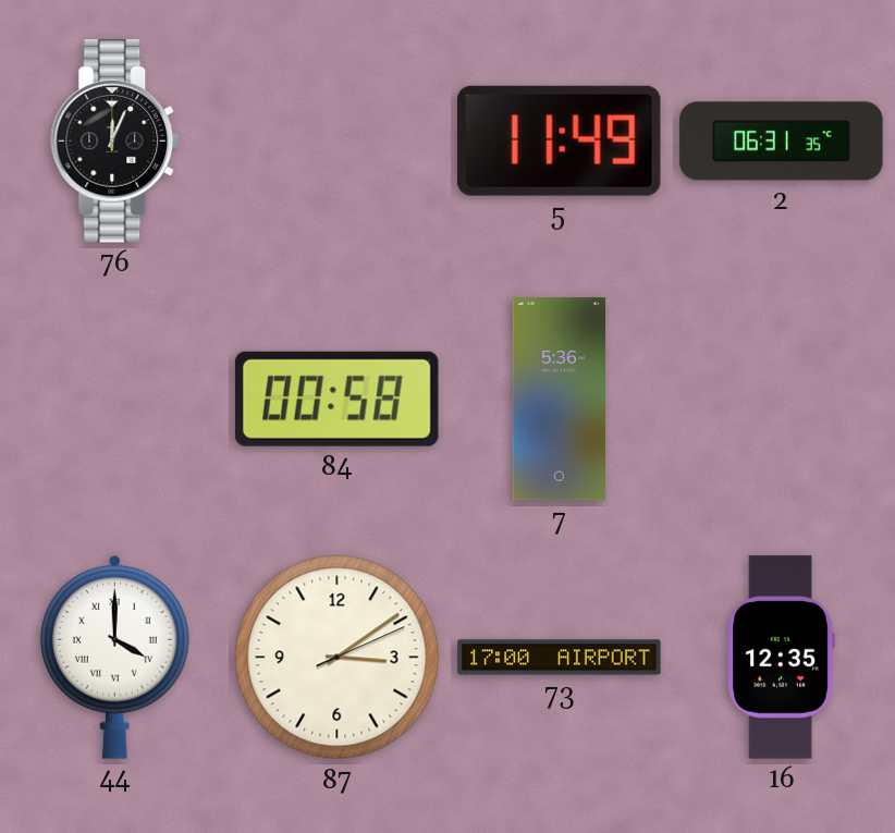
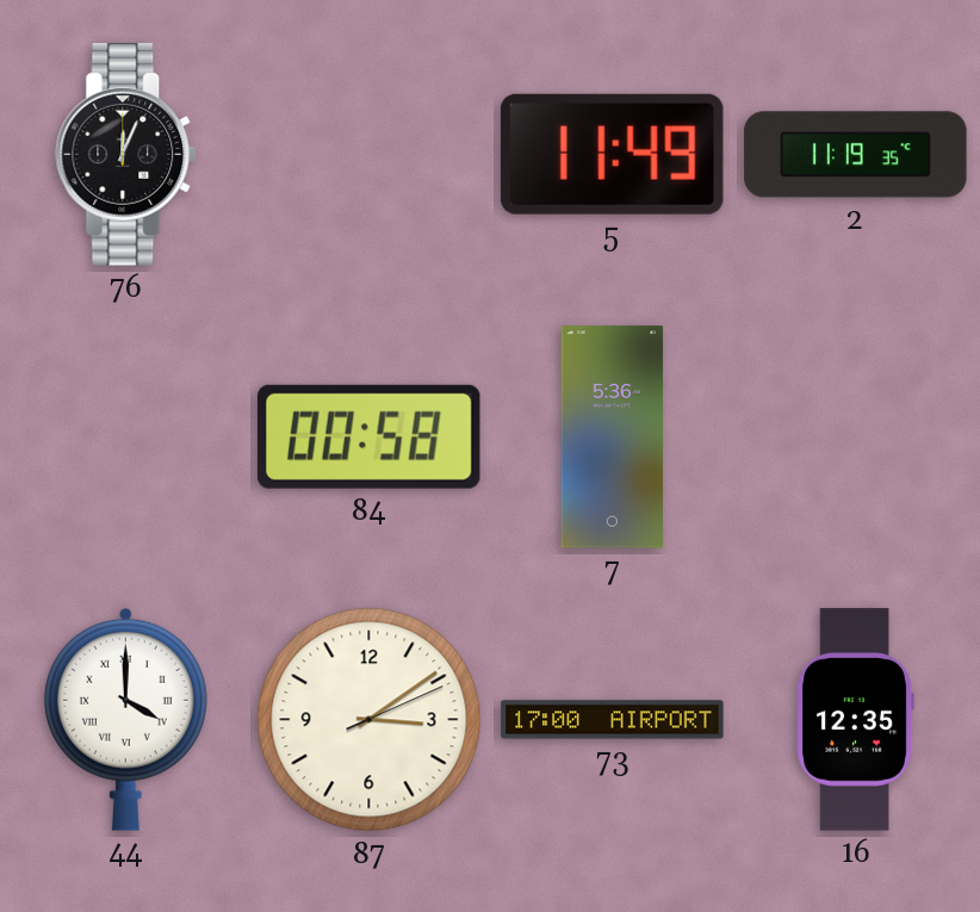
2: 06:31 -> 11:19
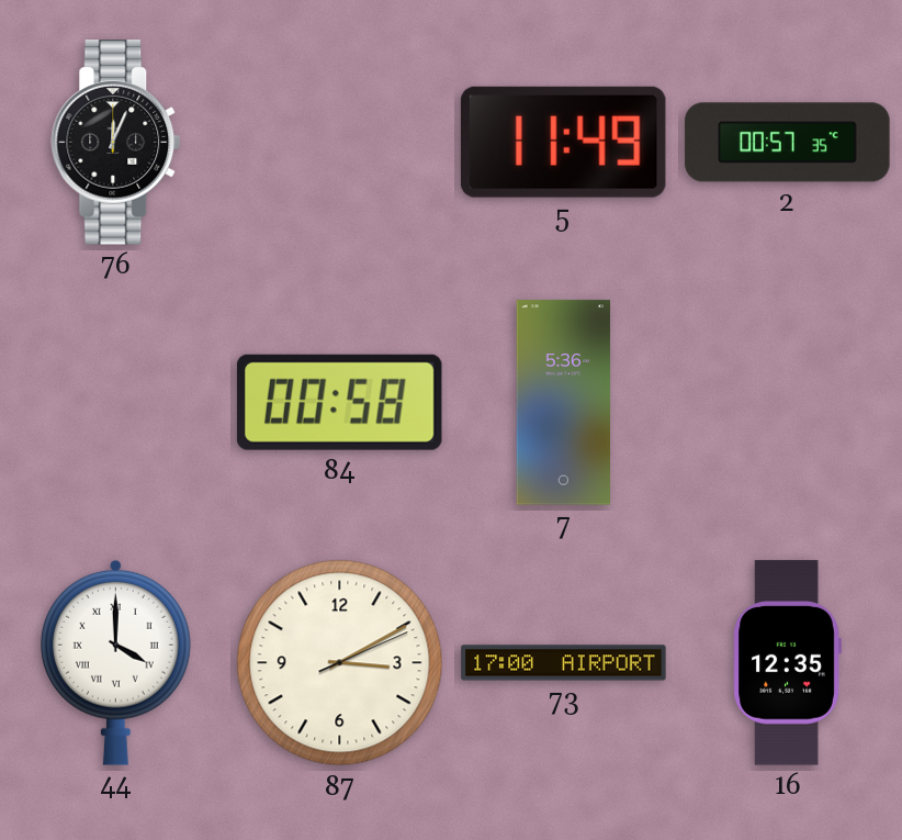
2: 11:19 -> 00:57
87: 3:09 -> 3:10
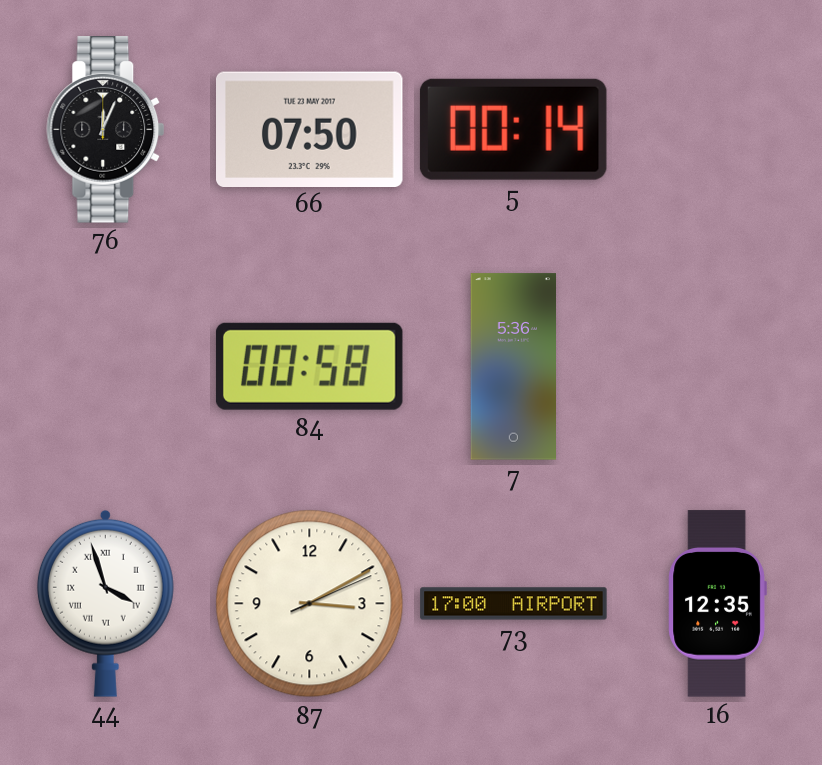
66: none -> 07:50
5: 11:49 -> 00:14
2: 00:57 -> none
44: 4:00 -> 3:57
